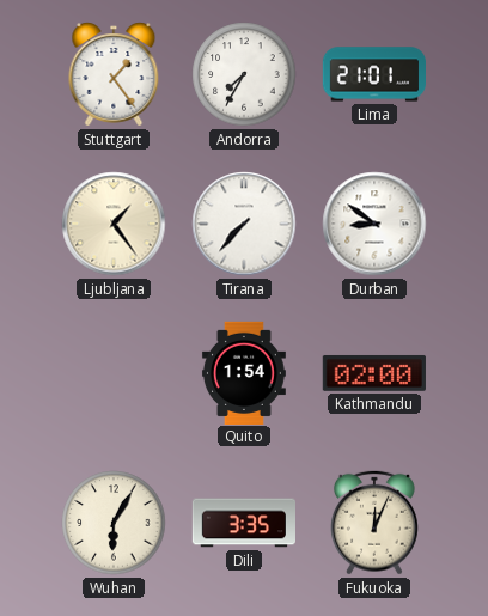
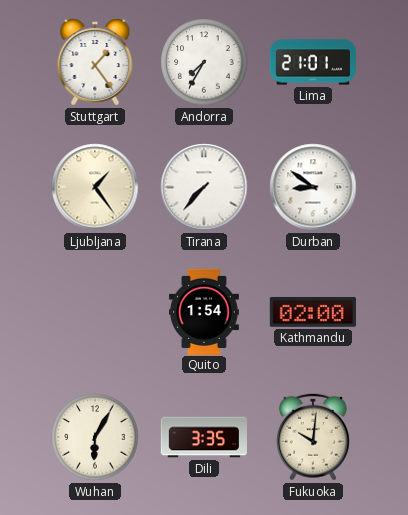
Fukuoka: 12:04 -> 10:01
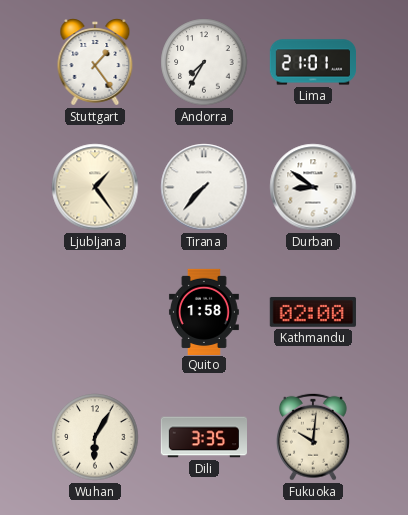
Quito: 1:54 -> 1:58
